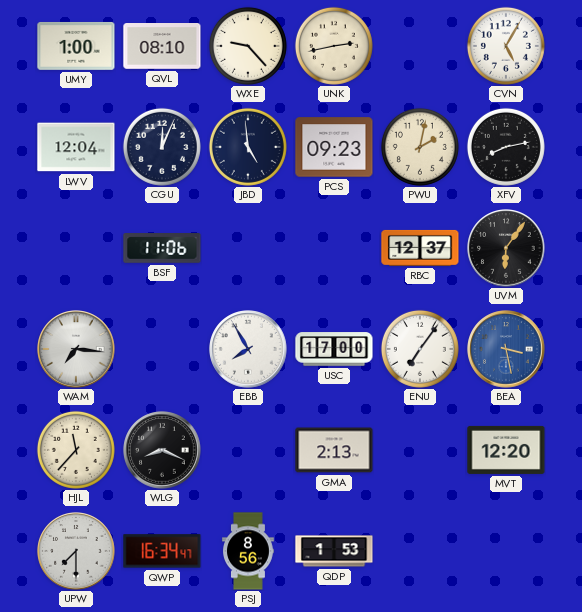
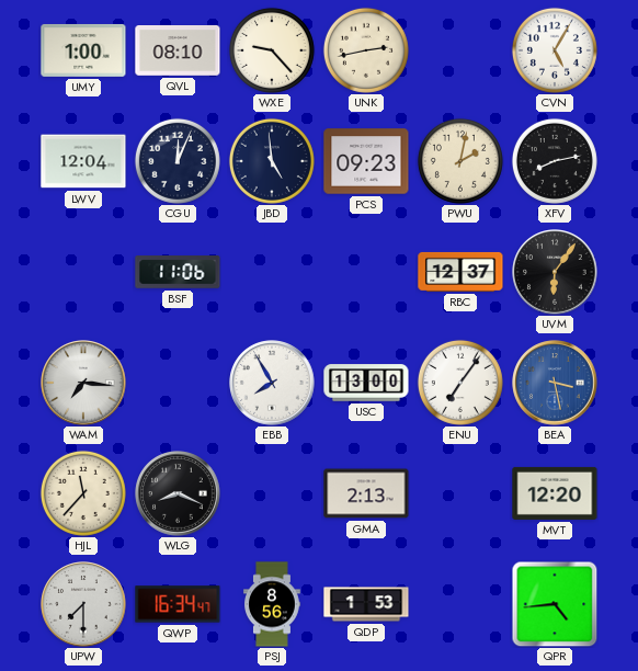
USC: 17:00 -> 13:00
QPR: none -> 4:44
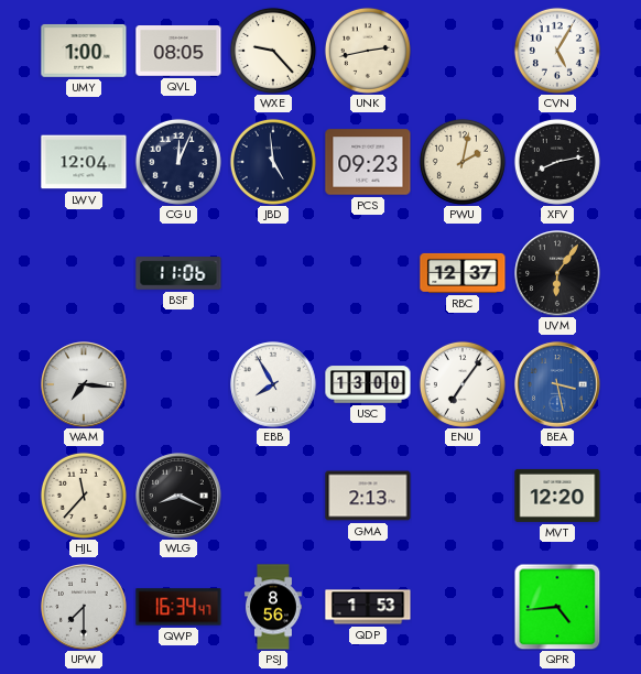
QVL: 08:10 -> 08:05
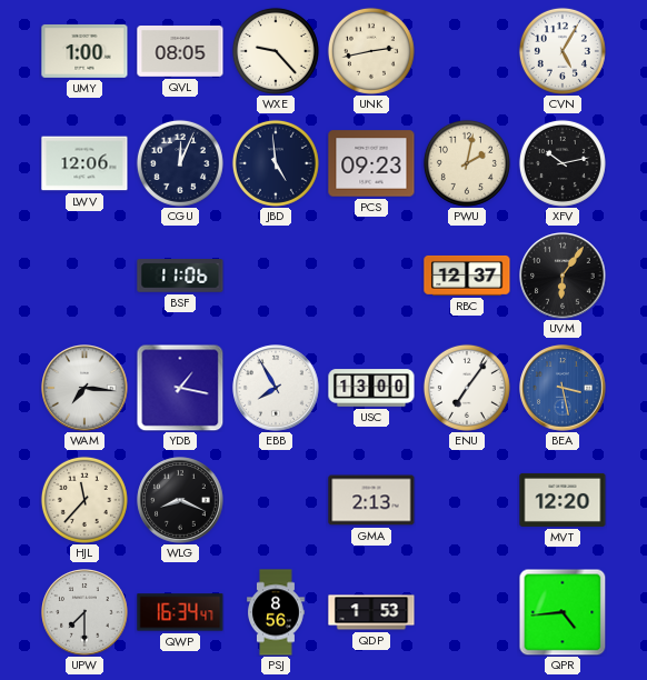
LWV: 12:04 -> 12:06
XFV: 8:13 -> 10:13
YDB: none -> 1:17
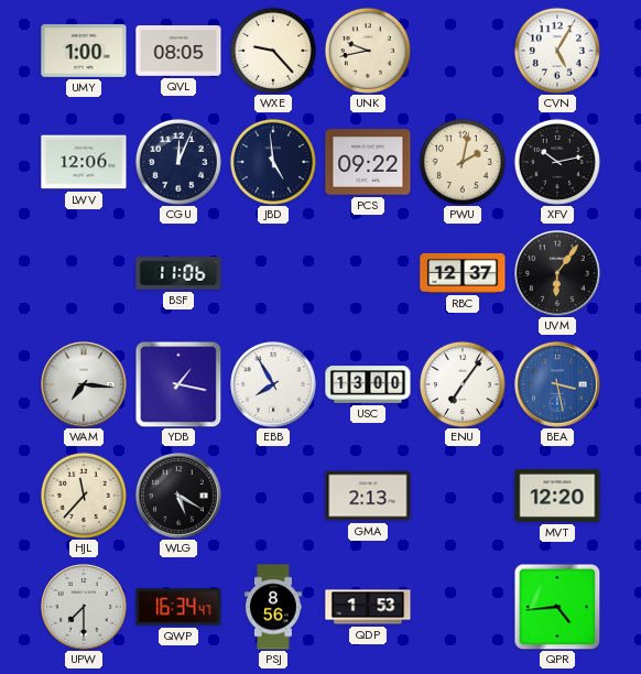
UNK: 2:43 -> 9:43
PCS: 09:23 -> 09:22
WLG: 8:19 -> 5:20
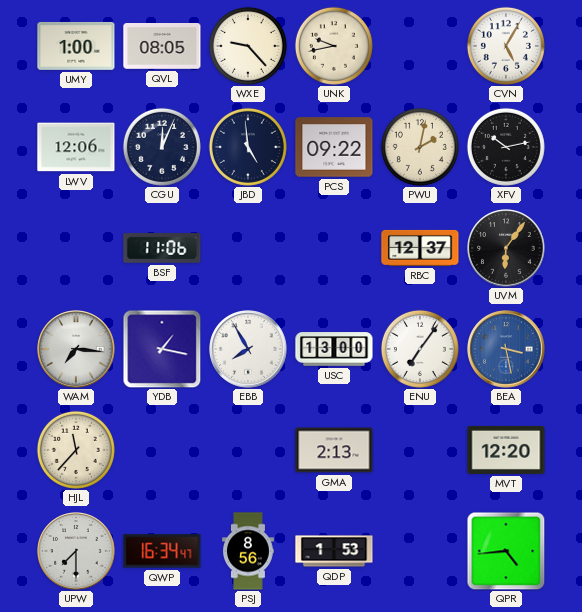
WLG: 5:20 -> none
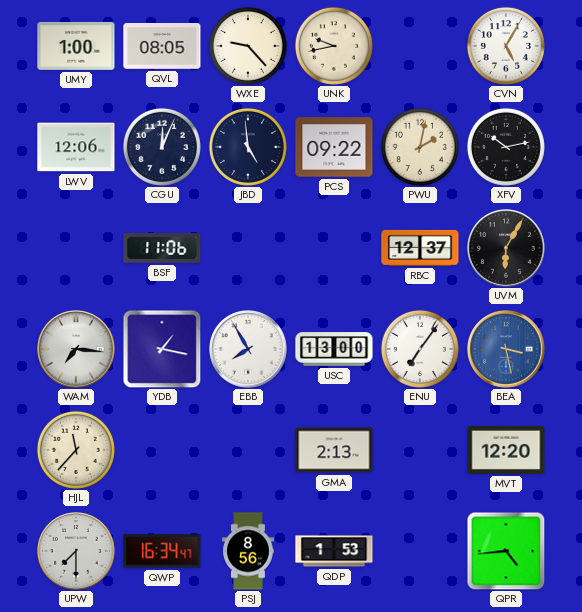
UVM: 6:06 -> 6:05
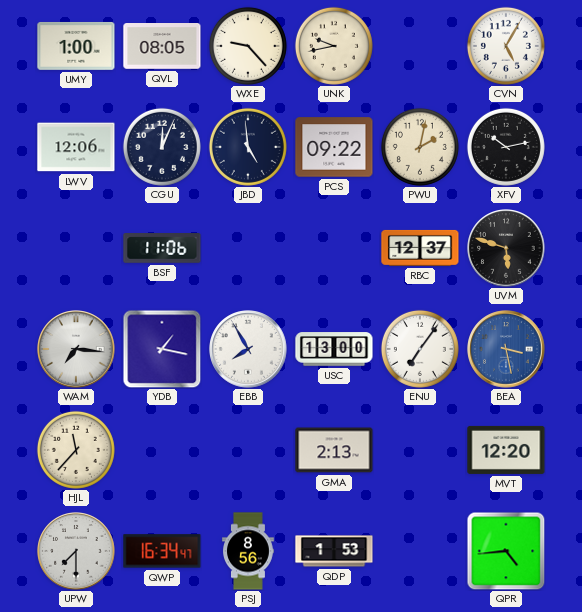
UVM: 6:05 -> 5:48
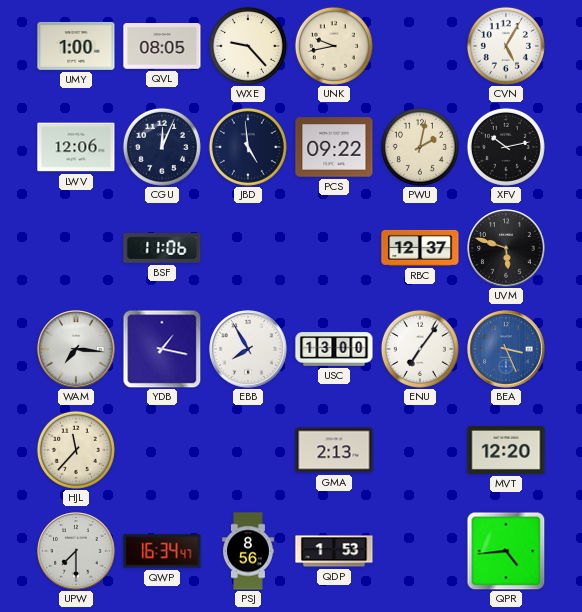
BEA: 3:28 -> 3:26
